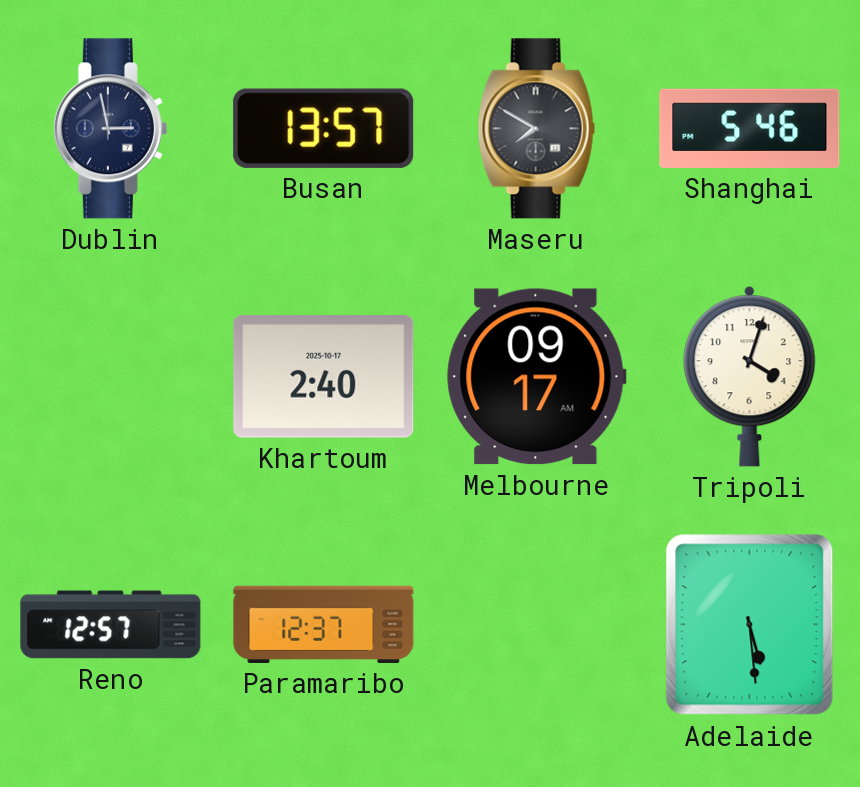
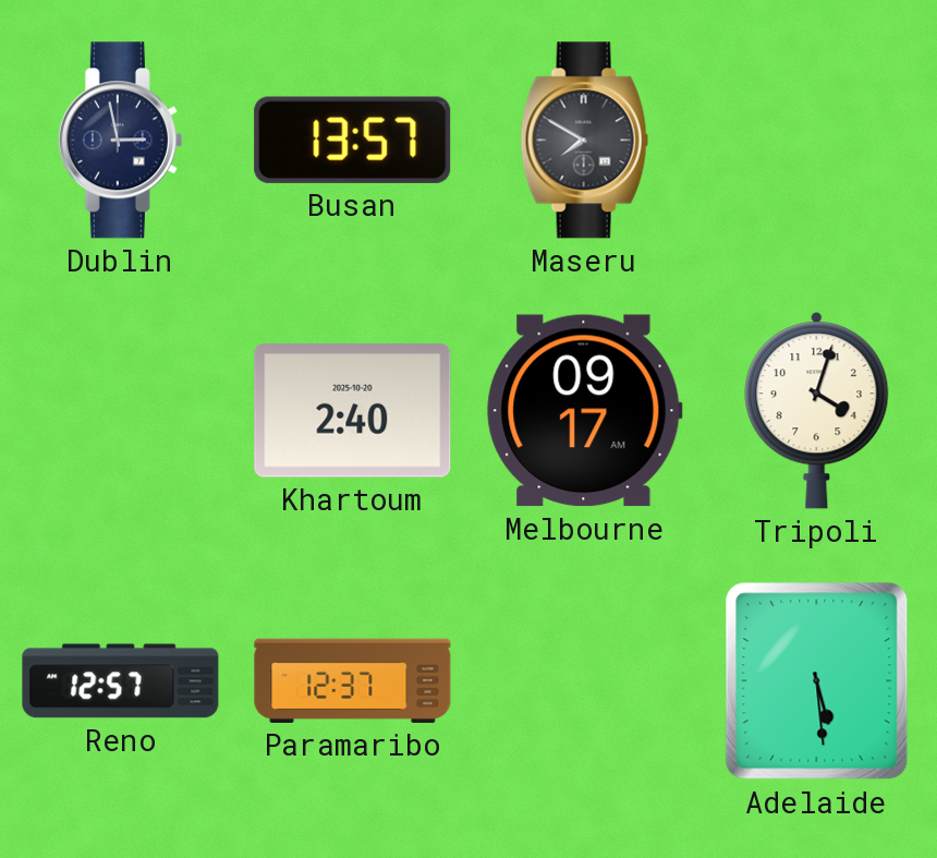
Shanghai: 5:46 -> none
Khartoum date: 2025-10-17 -> 2025-10-20
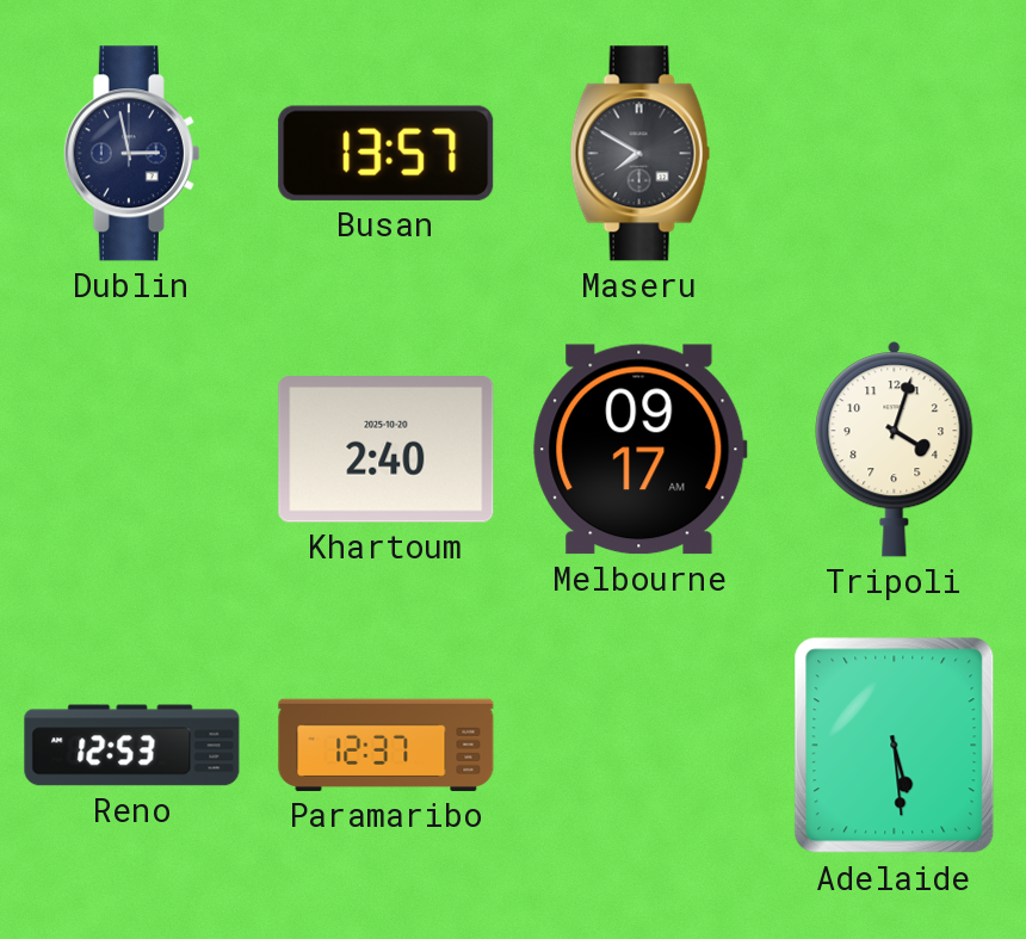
Reno: 12:57 -> 12:53
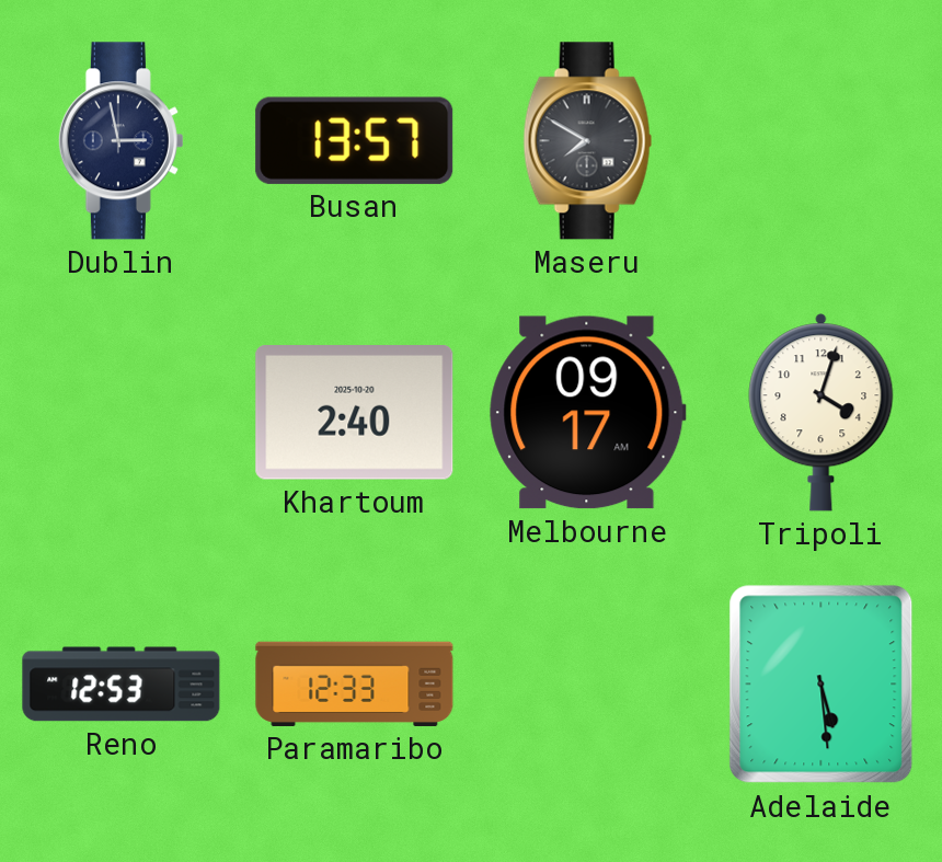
Paramaribo: 12:37 -> 12:33
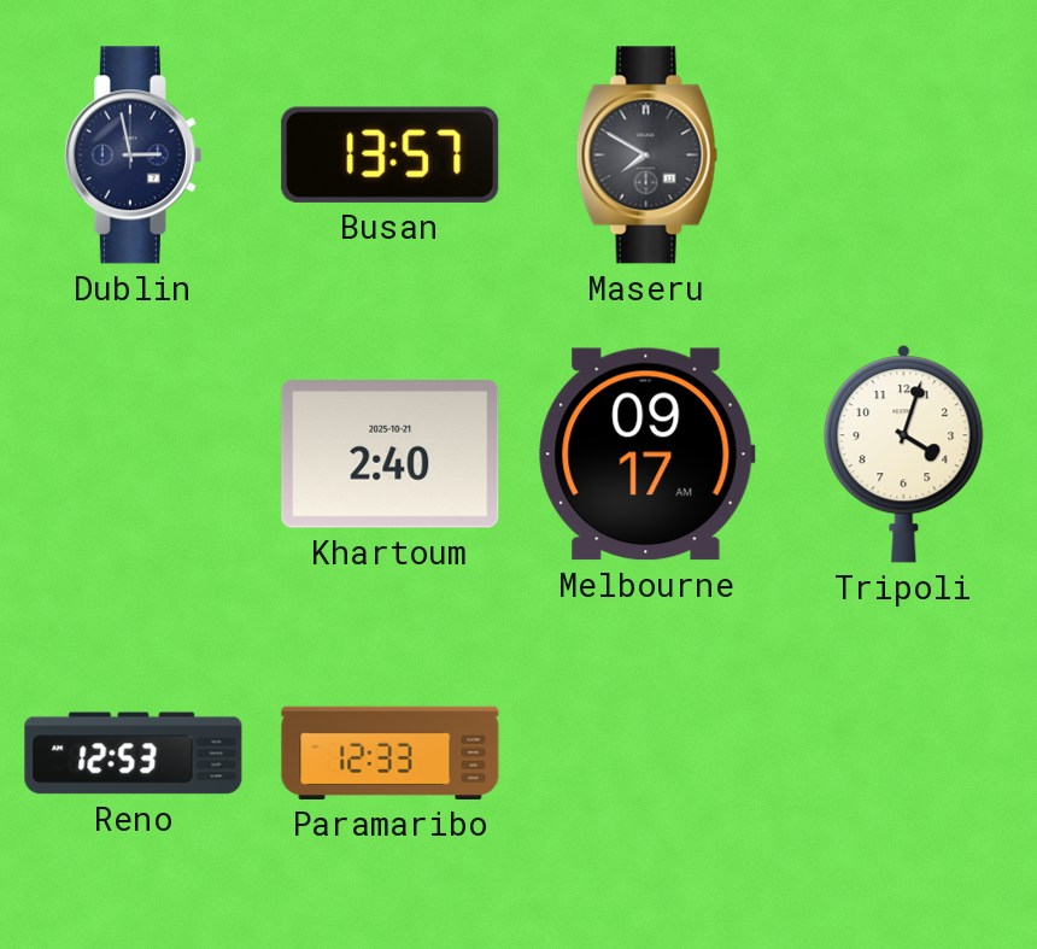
Khartoum date: 2025-10-20 -> 2025-10-21
Adelaide: 5:29 -> none
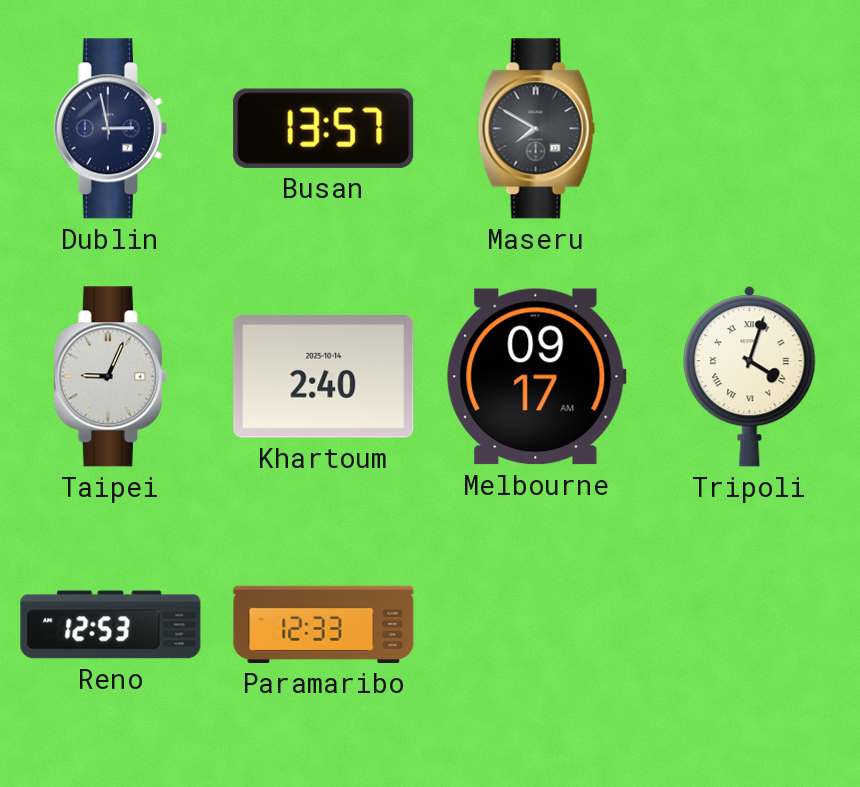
Taipei: none -> 9:04
Khartoum date: 2025-10-21 -> 2025-10-14
Tripoli numerals: Arabic -> Roman
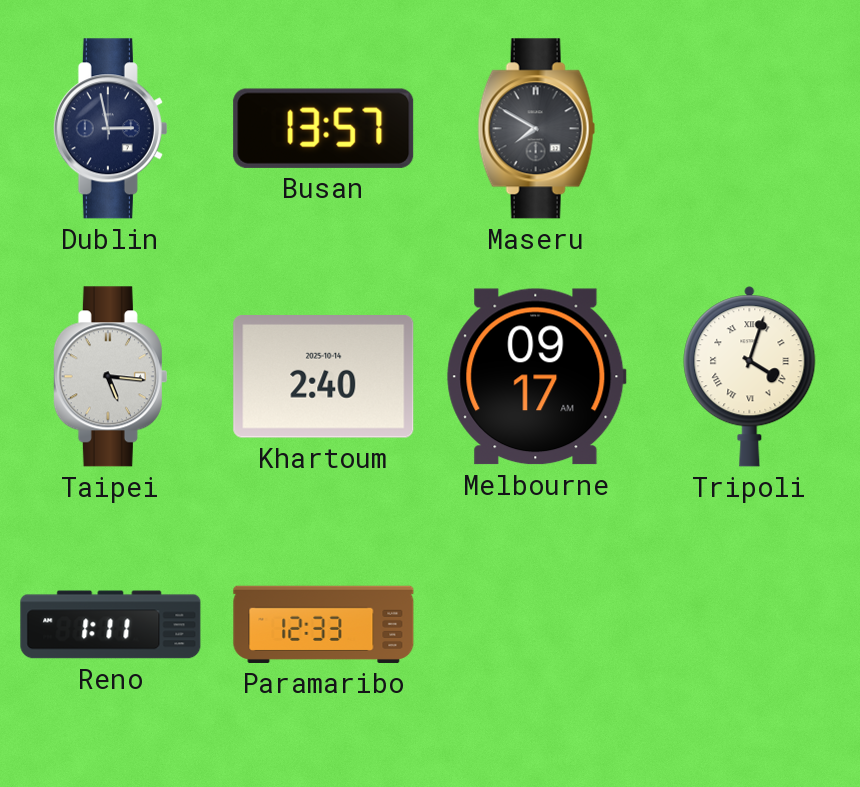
Taipei: 9:04 -> 5:16
Reno: 12:53 -> 1:11
